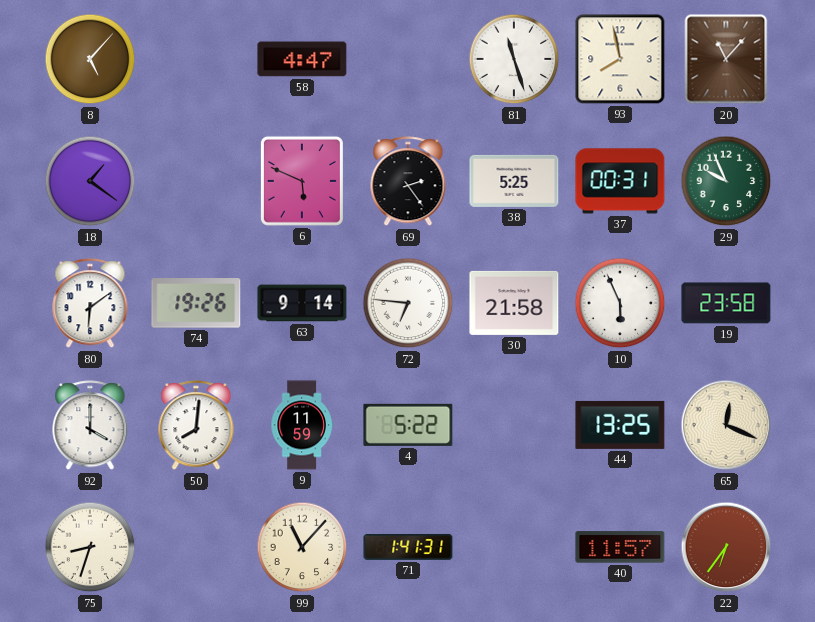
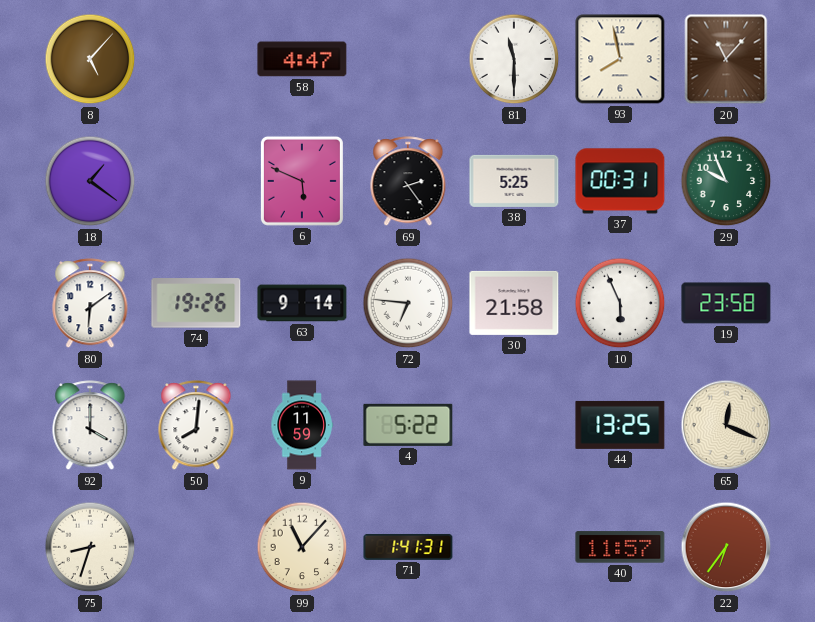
81: 11:27 -> 11:30
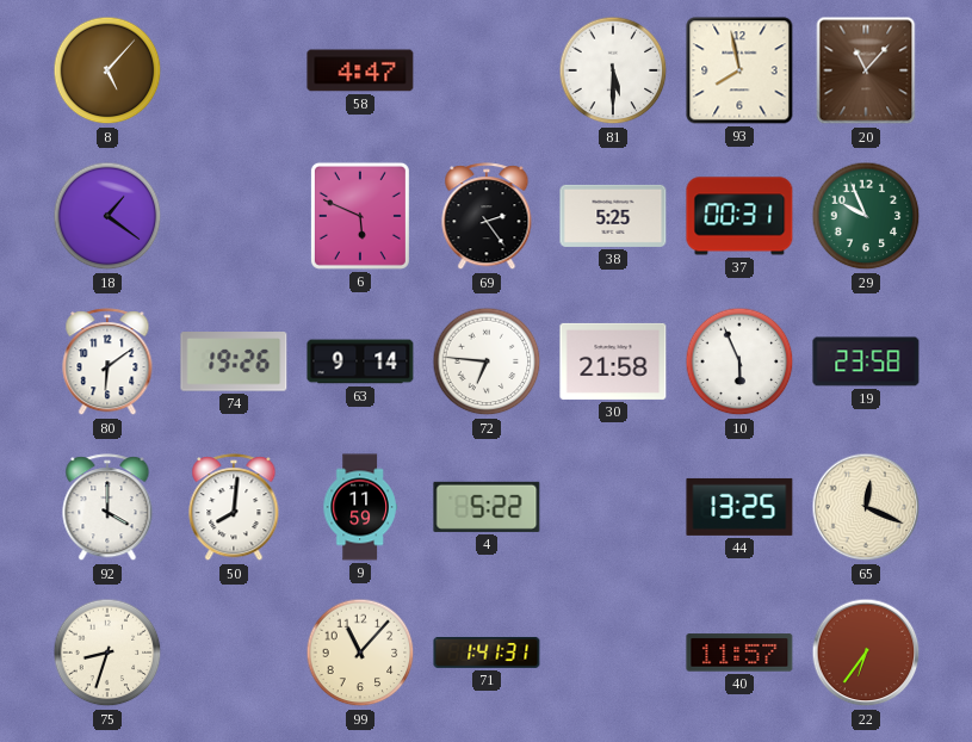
81: 11:30 -> 5:30
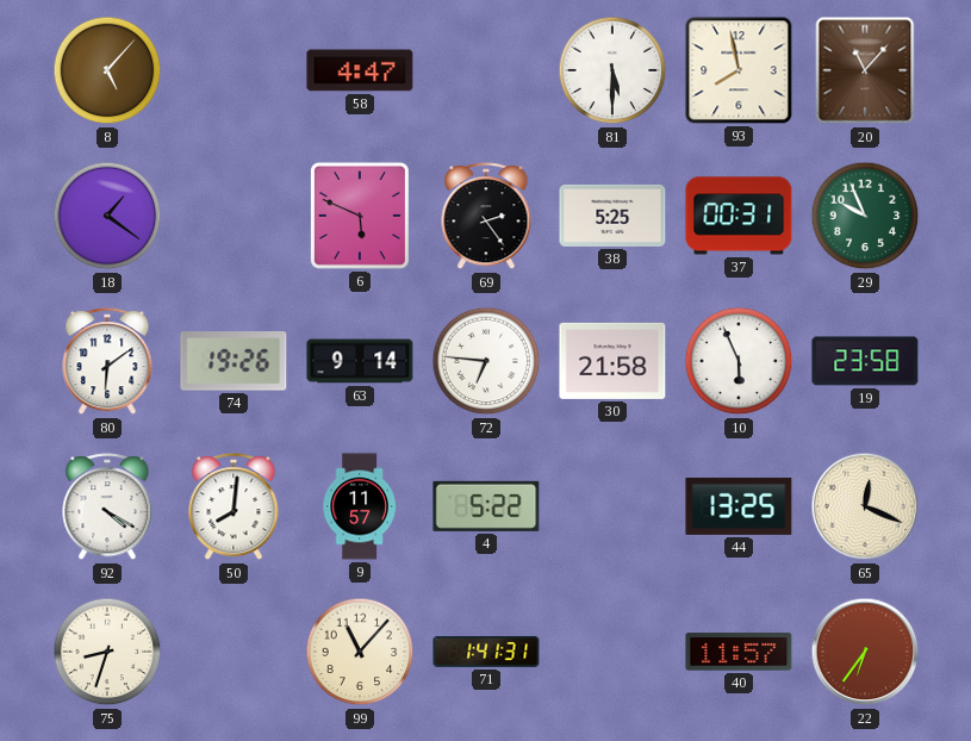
92: 4:00 -> 4:20
9: 11:59 -> 11:57
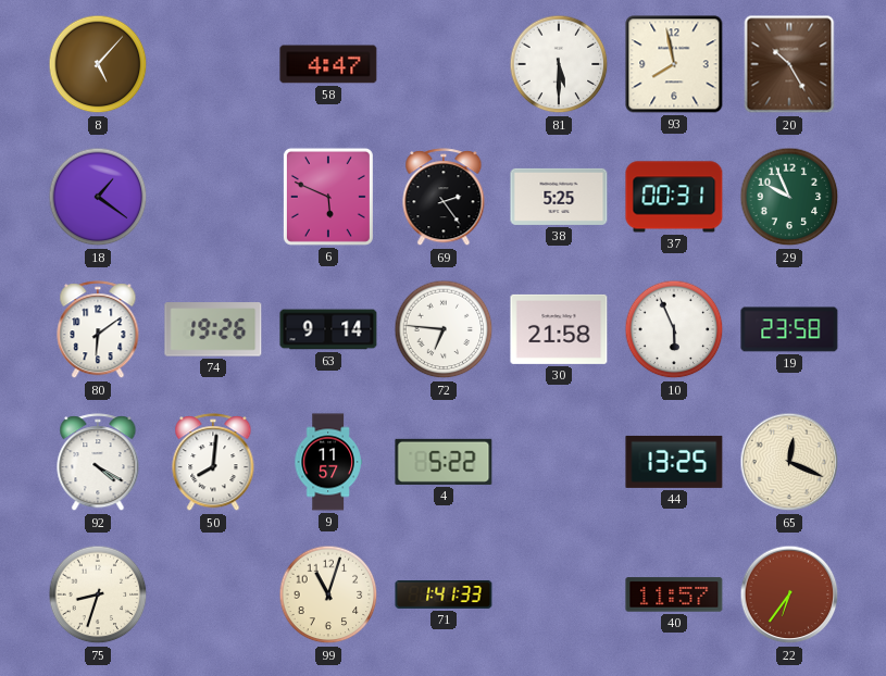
20: 11:07 -> 10:25
99: 11:07 -> 11:03
71: 1:41:31 -> 1:41:33
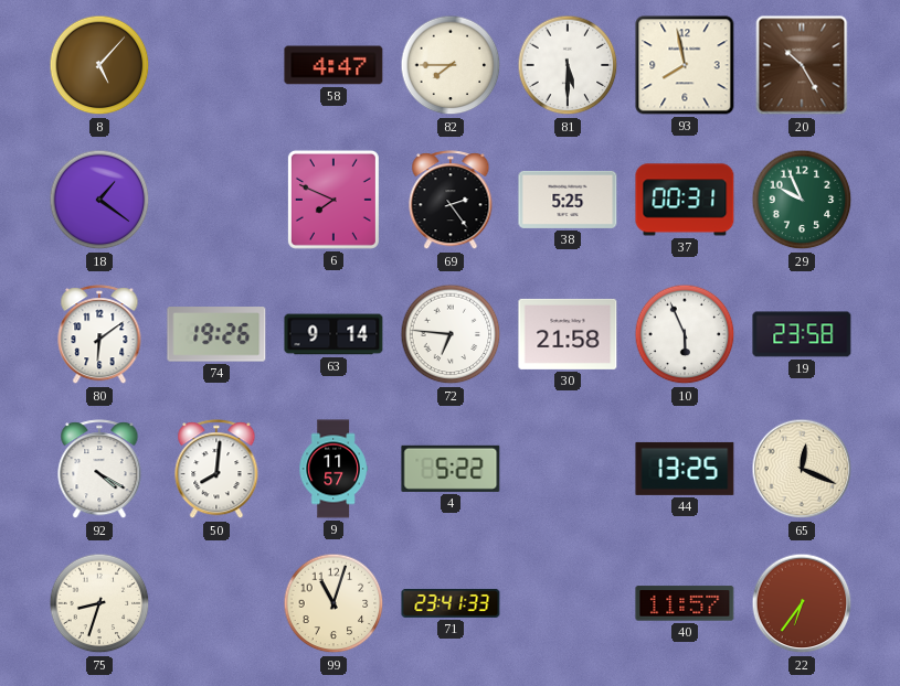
82: none -> 7:45
6: 5:49 -> 7:49
71: 1:41 -> 23:41
